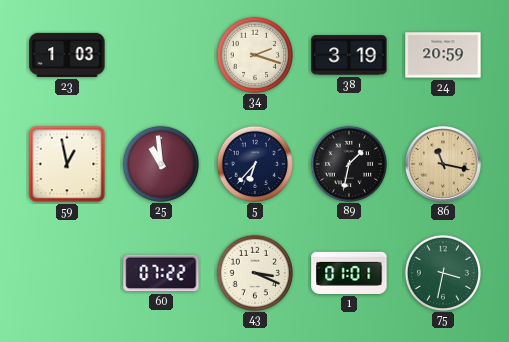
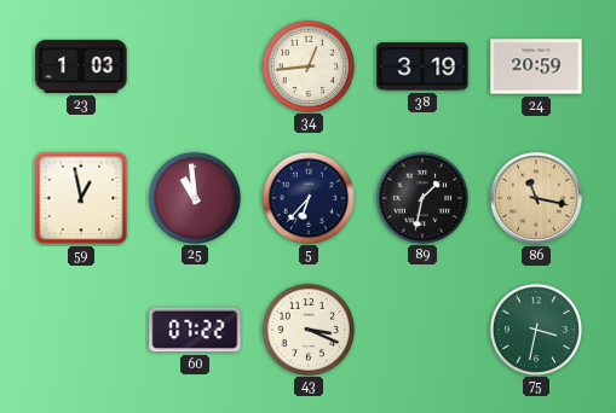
34: 2:18 -> 12:44
1: 01:01 -> none
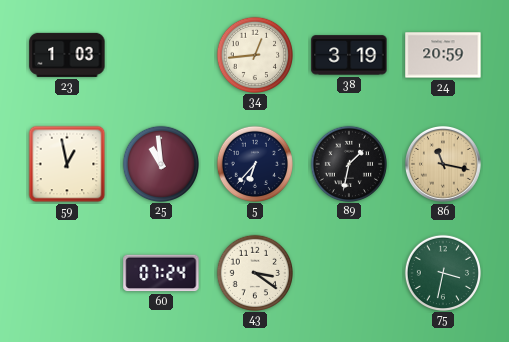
60: 07:22 -> 07:24
43: 3:19 -> 3:21
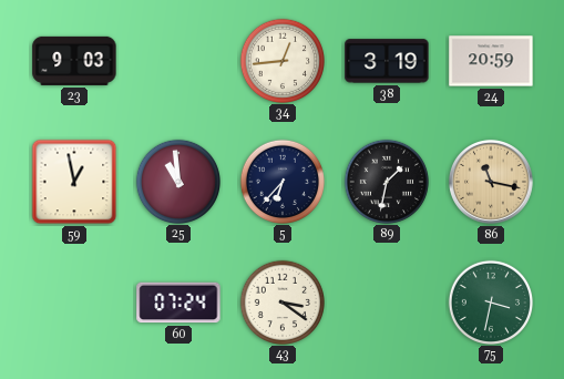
23: 1:03 -> 9:03
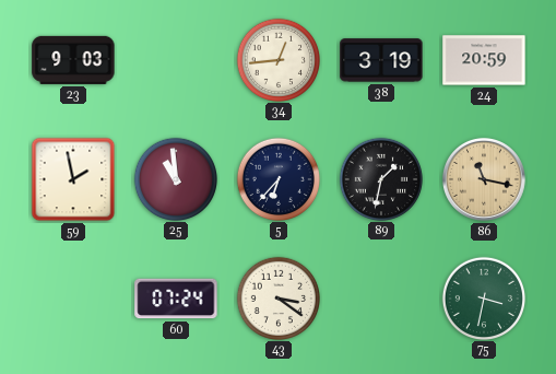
59: 12:58 -> 1:58
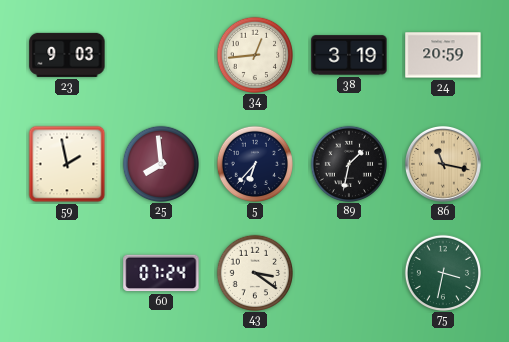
25: 10:59 -> 7:59
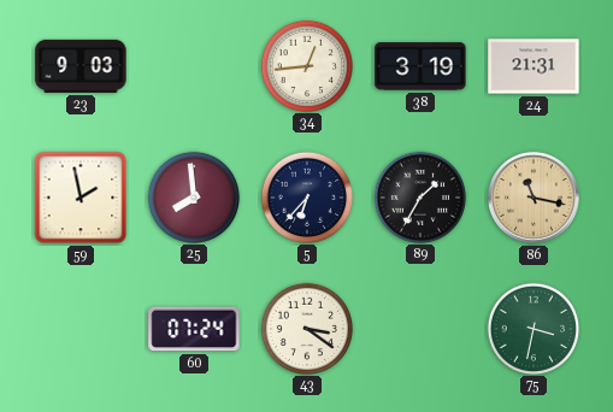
24: 20:59 -> 21:31
89: 1:32 -> 1:35
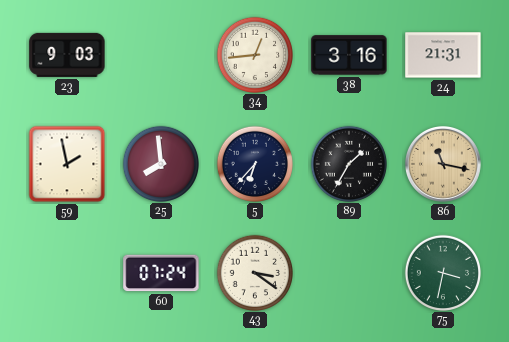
38: 3:19 -> 3:16
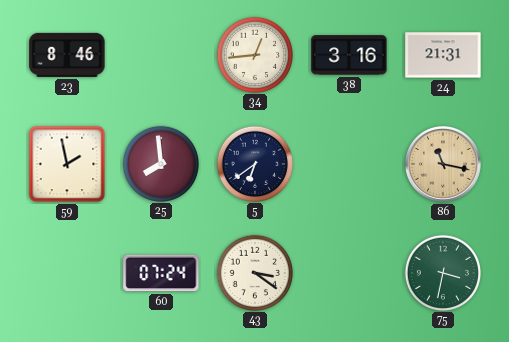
23: 9:03 -> 8:46
5: 6:37 -> 6:39
89: 1:35 -> none
